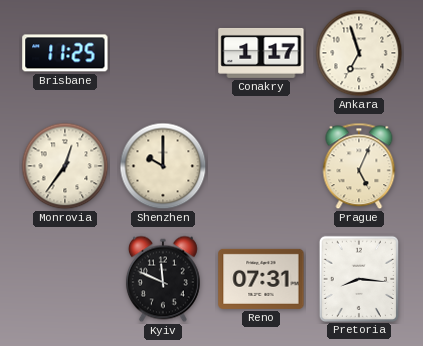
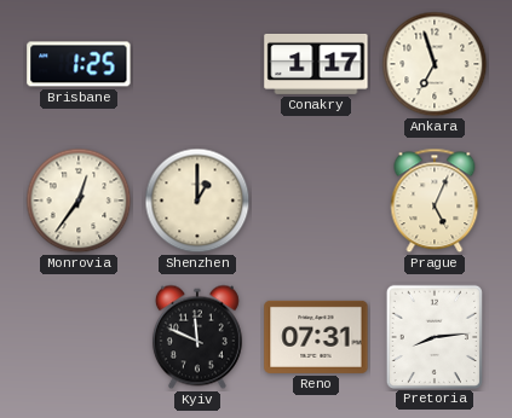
Brisbane: 11:25 -> 1:25
Shenzhen: 10:00 -> 1:00
Pretoria: 8:16 -> 8:14
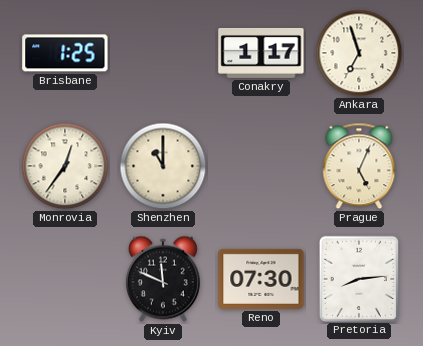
Shenzhen: 1:00 -> 11:00
Reno: 07:31 -> 07:30
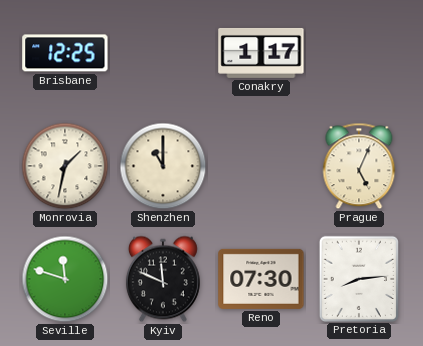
Brisbane: 1:25 -> 12:25
Ankara: 6:57 -> none
Monrovia: 12:36 -> 1:32
Seville: none -> 11:48
